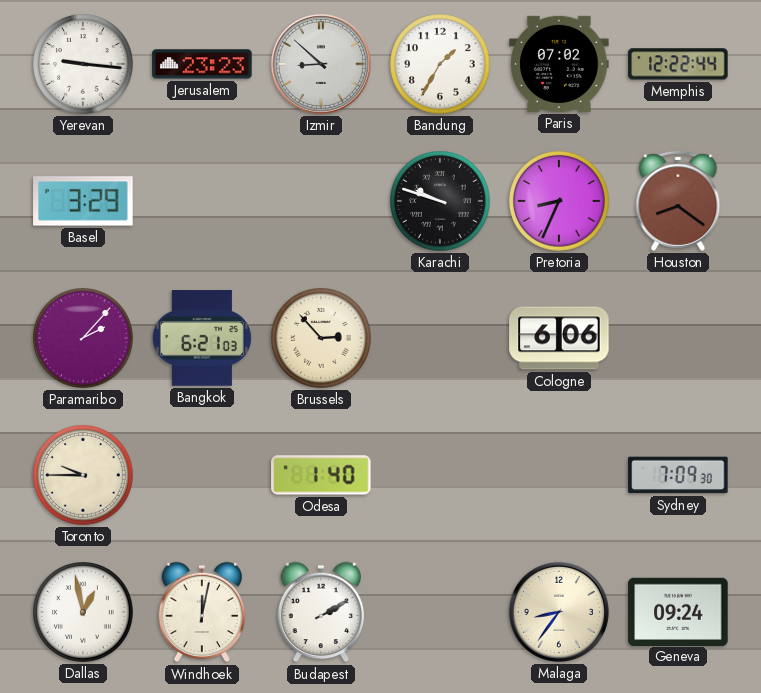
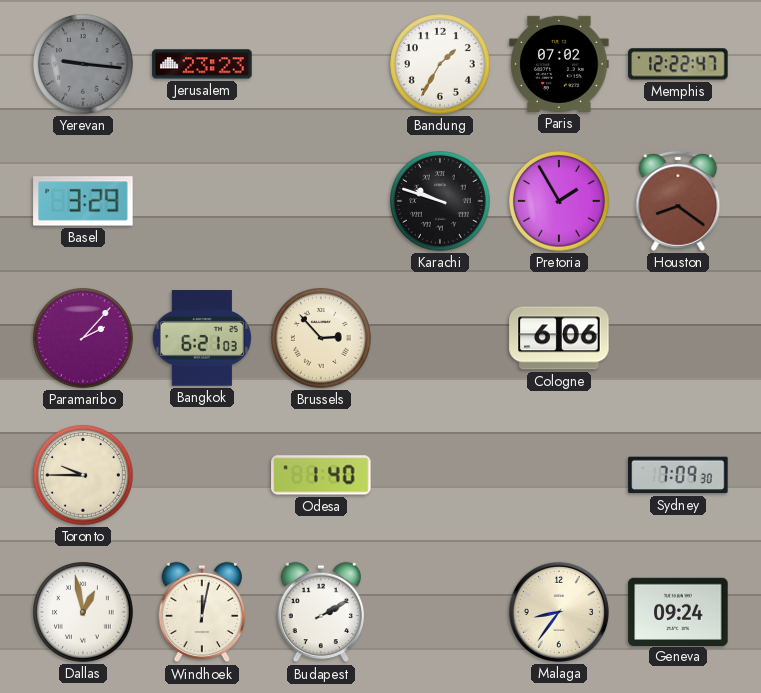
Yerevan dial: white -> grey
Izmir: 8:52 -> none
Memphis: 12:22:44 -> 12:22:47
Pretoria: 8:34 -> 1:55
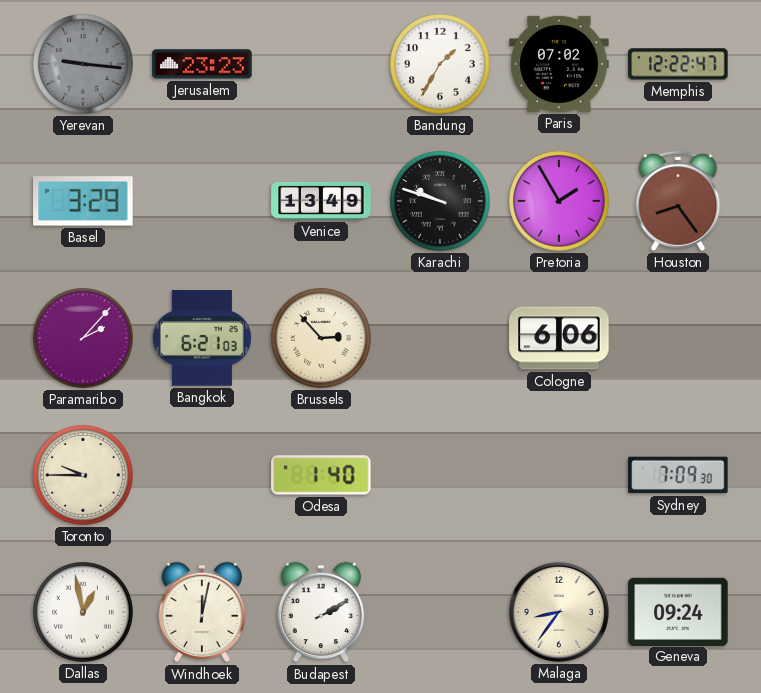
Venice: none -> 13:49
Houston: 8:21 -> 8:24
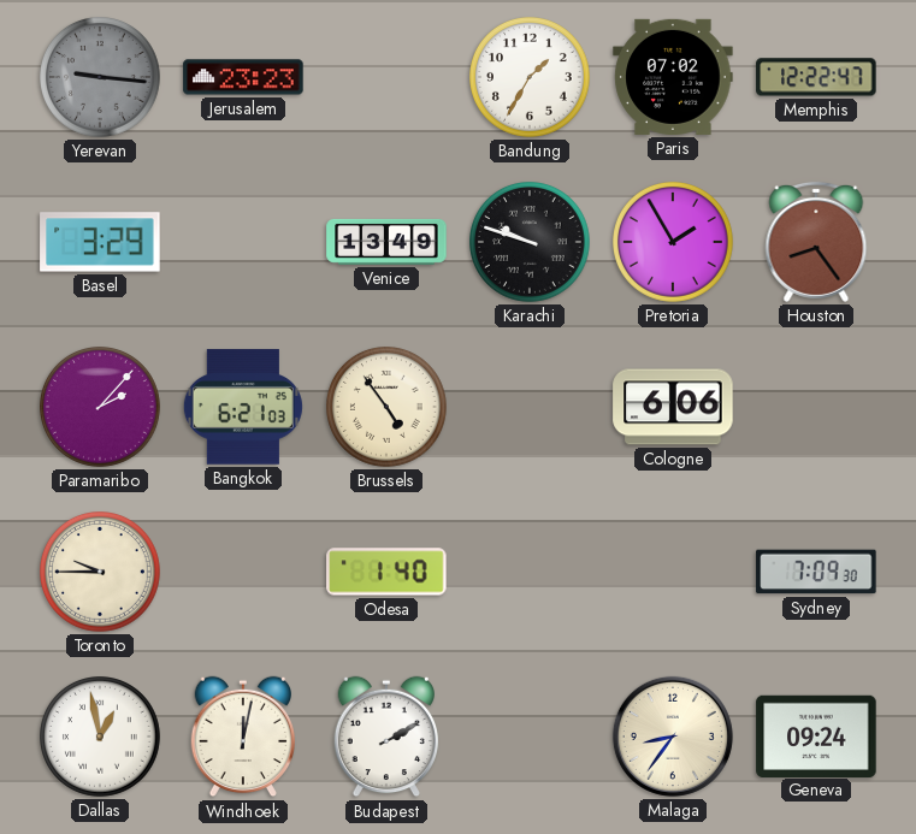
Brussels: 2:53 -> 4:54
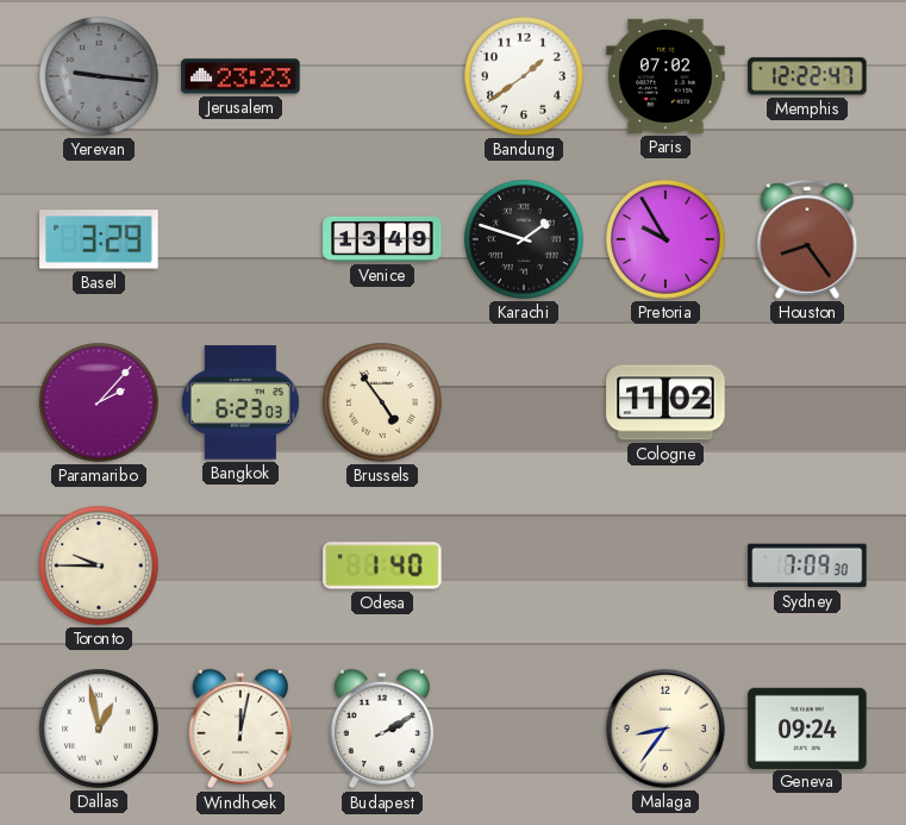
Bandung: 1:35 -> 1:39
Karachi: 9:48 -> 1:48
Pretoria: 1:55 -> 9:55
Bangkok: 6:21 -> 6:23
Cologne: 6:06 -> 11:02
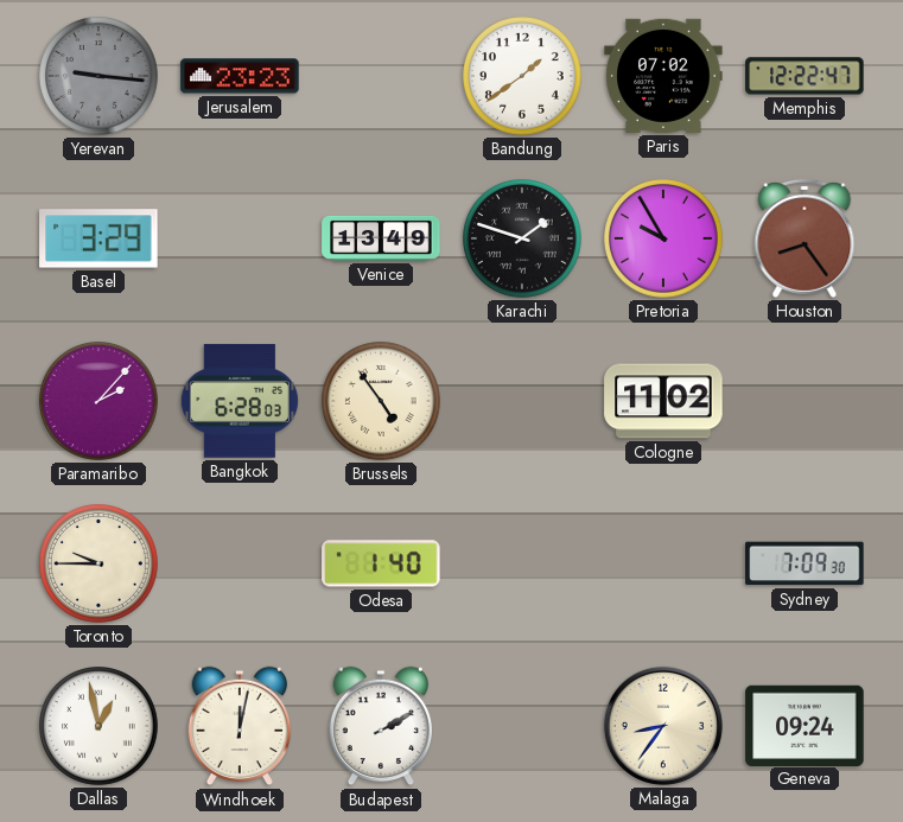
Bangkok: 6:23 -> 6:28
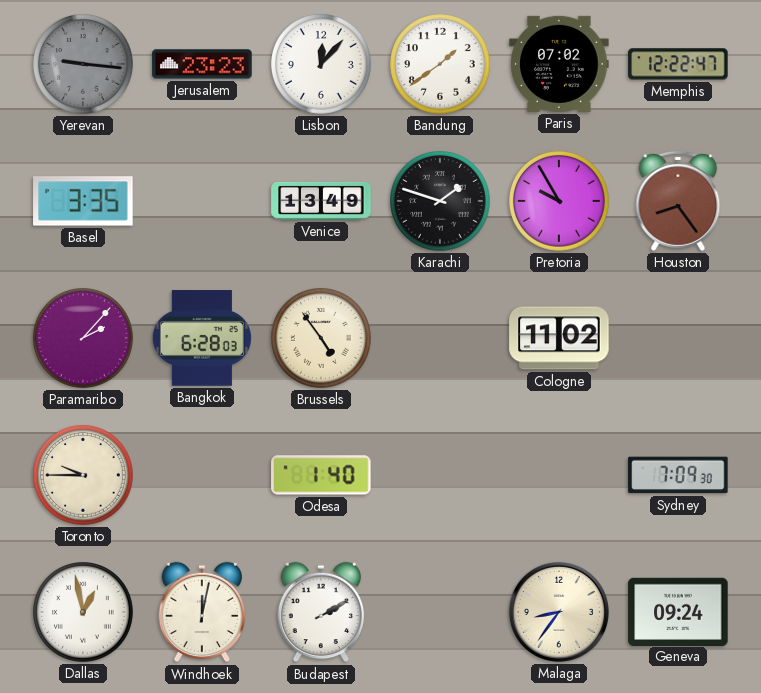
Lisbon: none -> 12:07
Basel: 3:29 -> 3:35
